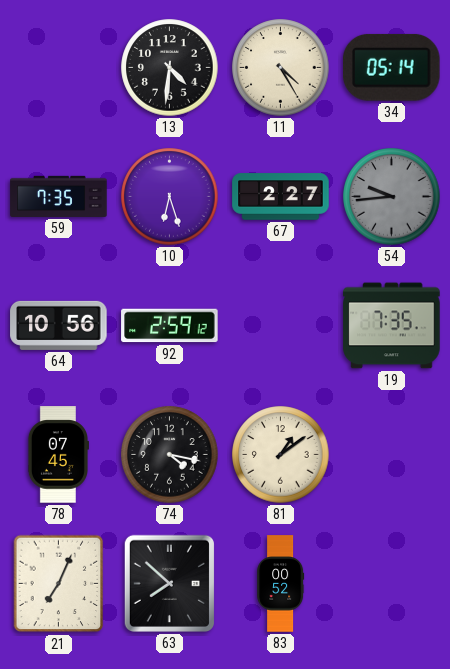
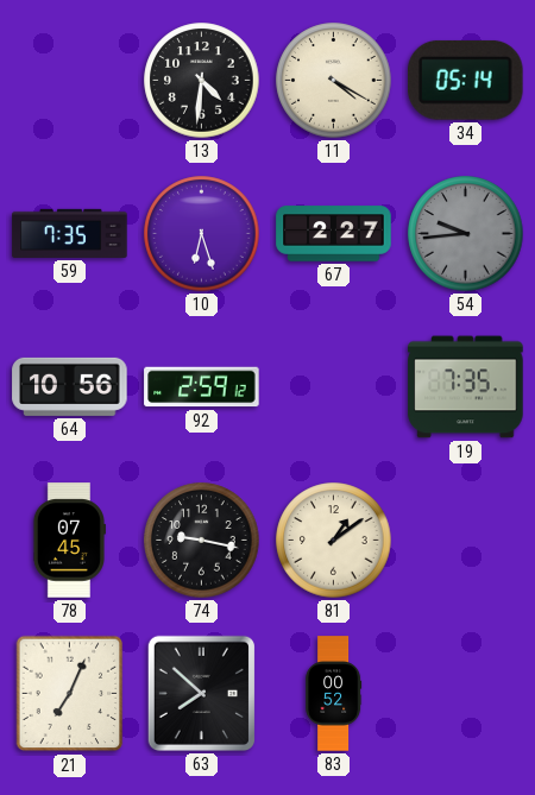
11: 4:25 -> 4:20
74: 4:17 -> 9:17
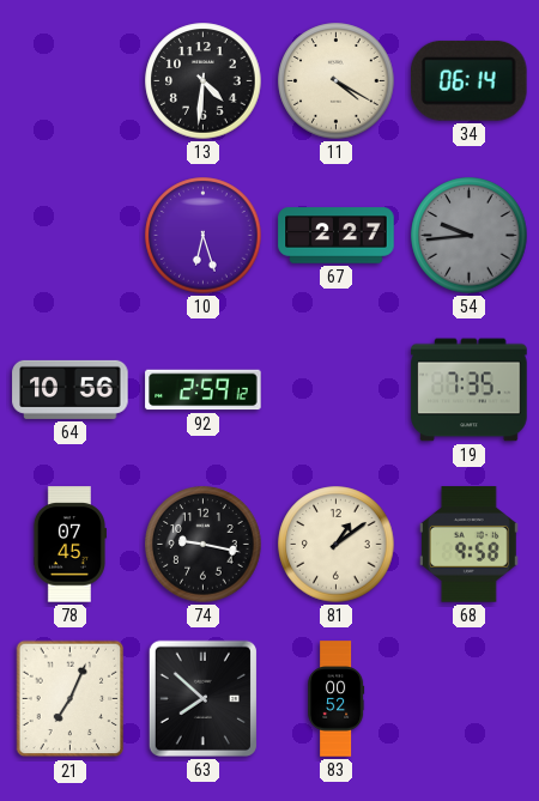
34: 05:14 -> 06:14
59: 7:35 -> none
68: none -> 9:58
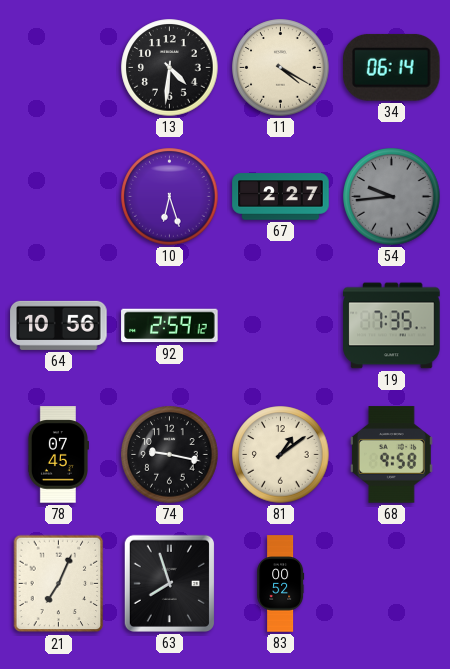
63: 7:52 -> 7:57
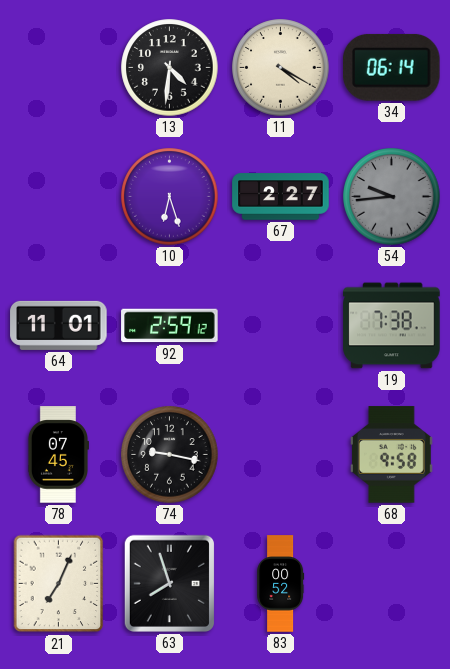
64: 10:56 -> 11:01
19: 7:35 -> 7:38
81: 1:09 -> none
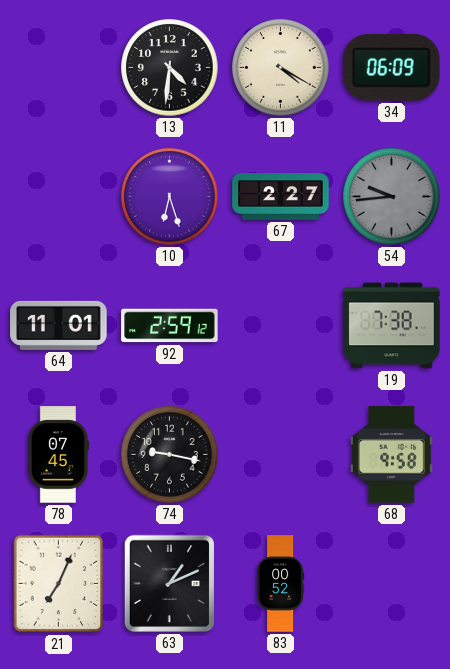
34: 06:14 -> 06:09
63: 7:57 -> 1:11
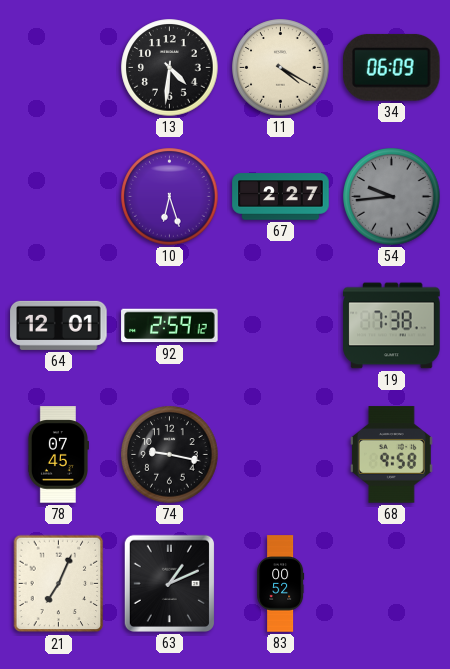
64: 11:01 -> 12:01
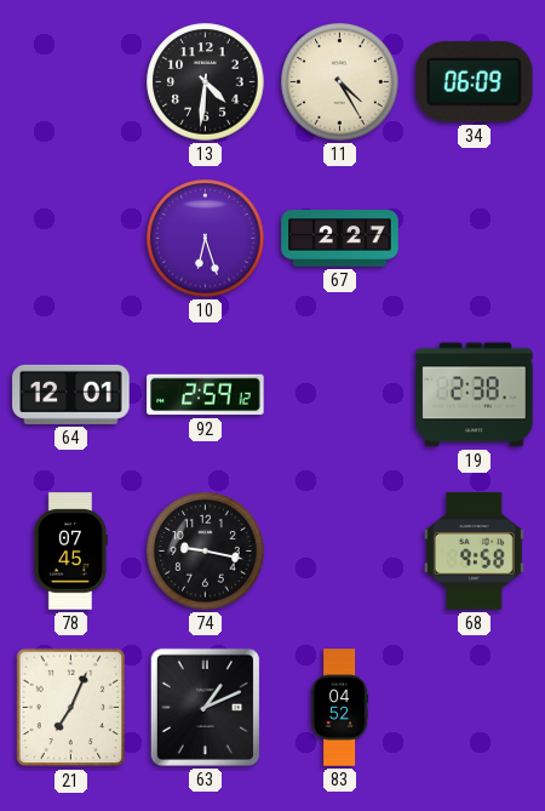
11: 4:20 -> 4:25
54: 9:44 -> none
19: 7:38 -> 2:38
83: 00:52 -> 04:52
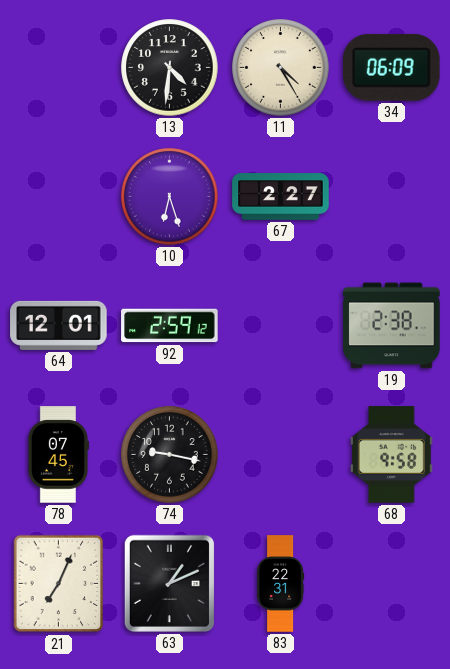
83: 04:52 -> 22:31
